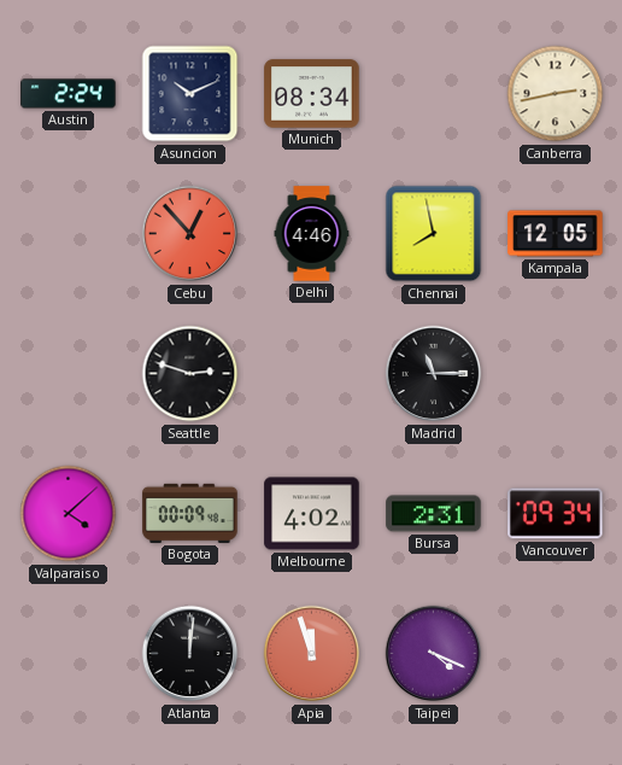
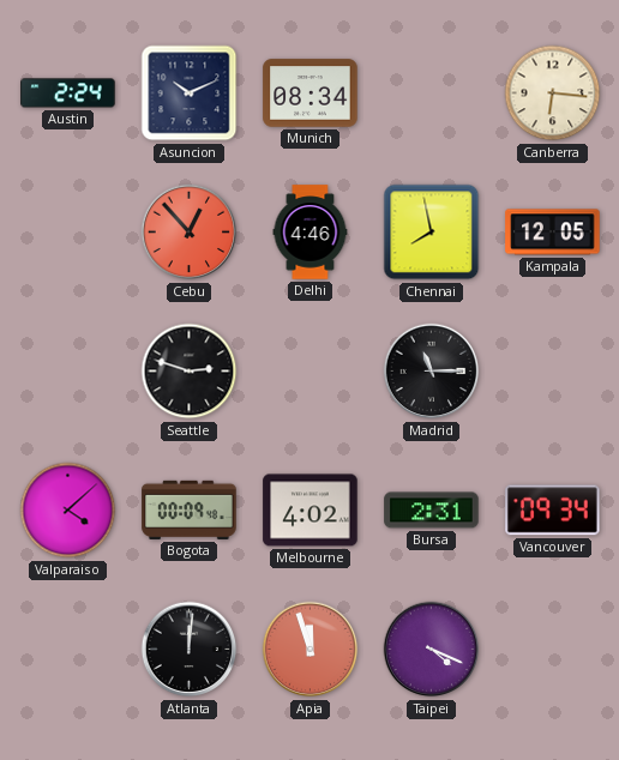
Canberra: 2:43 -> 6:16
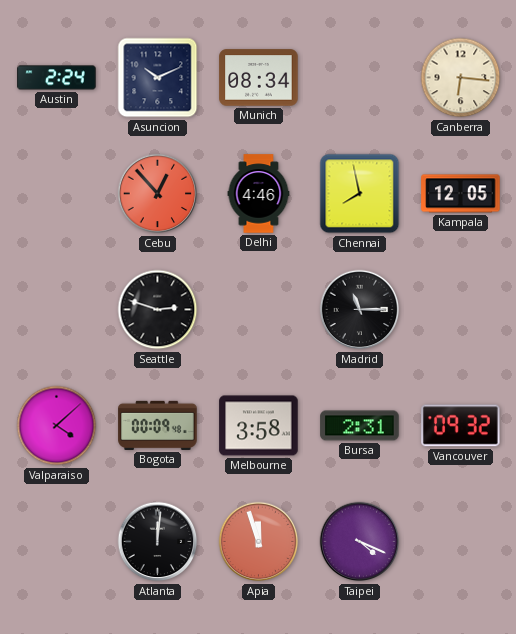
Melbourne: 4:02 -> 3:58
Vancouver: 09:34 -> 09:32
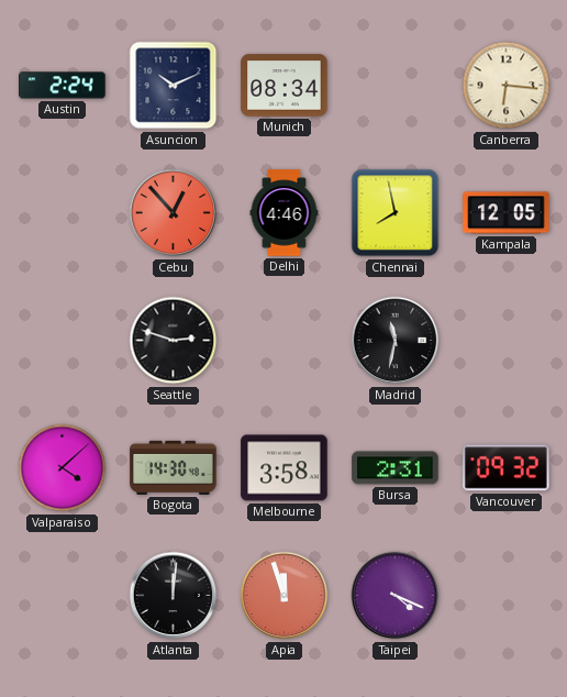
Madrid: 11:15 -> 11:32
Bogota: 00:09 -> 14:30
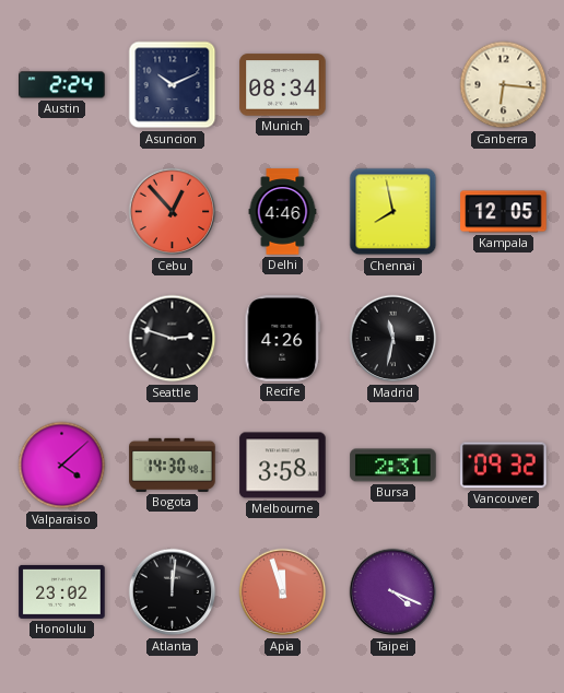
Recife: none -> 4:26
Honolulu: none -> 23:02
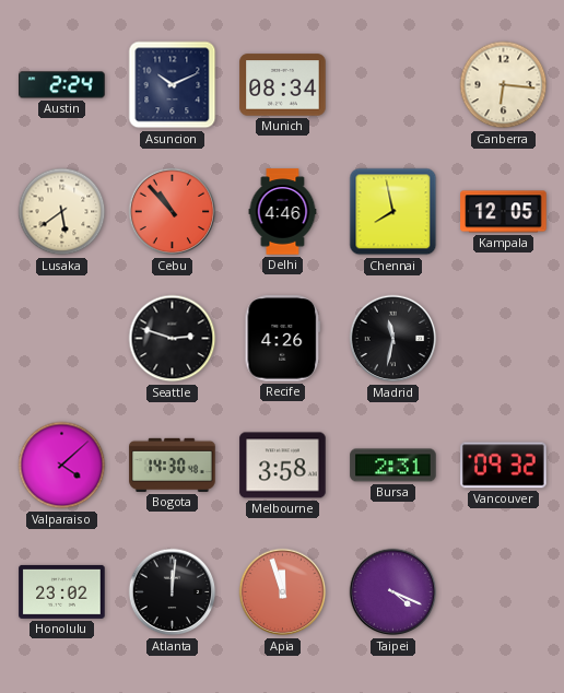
Lusaka: none -> 5:39
Cebu: 12:53 -> 10:53
